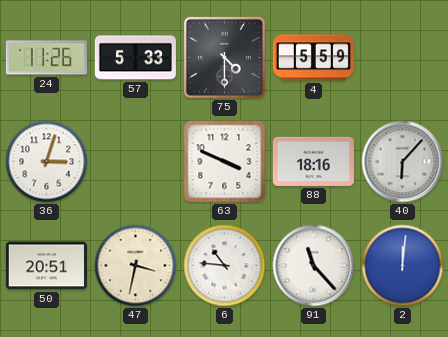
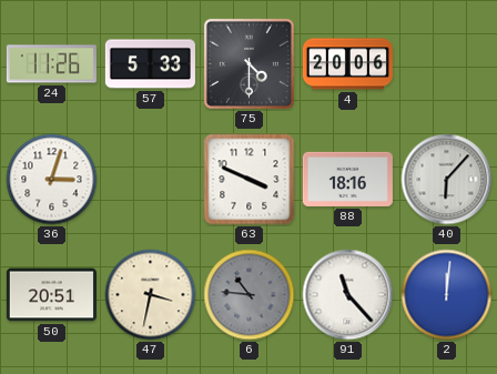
4: 5:59 -> 20:06
6 dial: white -> grey
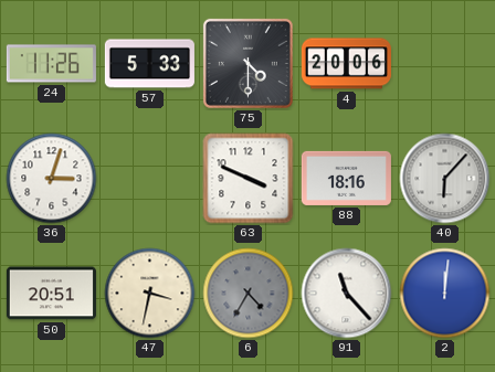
6: 10:46 -> 4:35
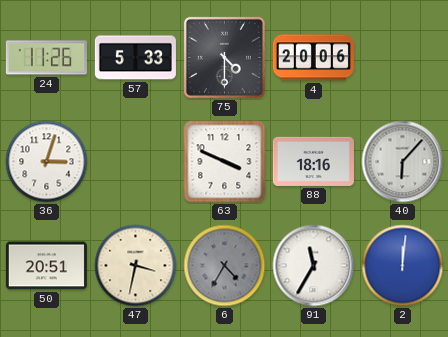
91: 11:23 -> 11:35
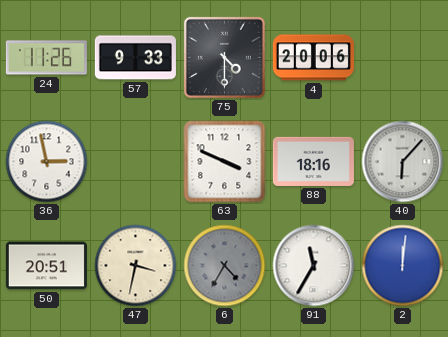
57: 5:33 -> 9:33
36: 3:03 -> 2:58
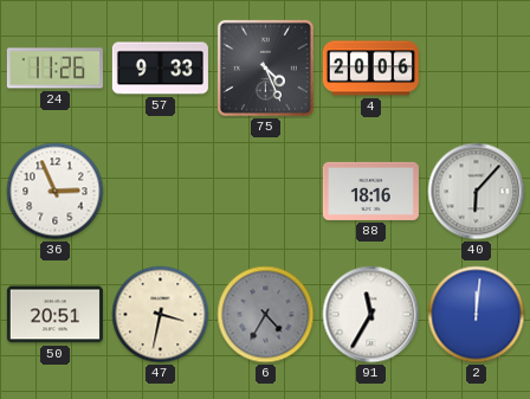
75: 4:30 -> 4:26
36: 2:58 -> 2:56
63: 3:49 -> none
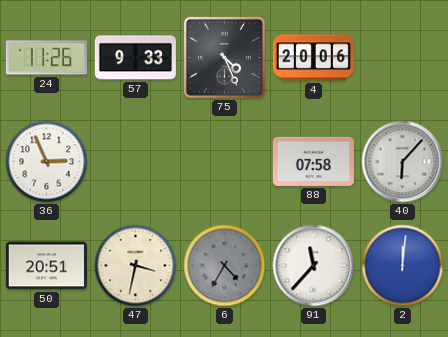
88: 18:16 -> 07:58
91: 11:35 -> 11:37
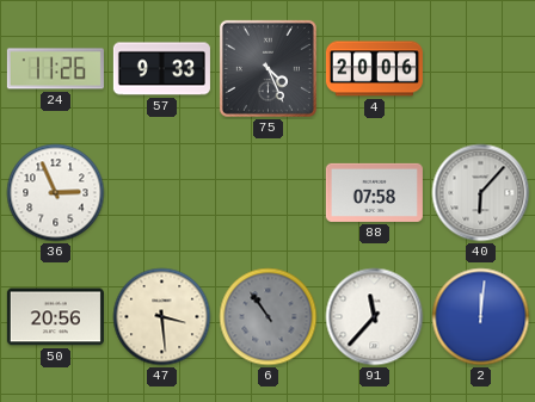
50: 20:51 -> 20:56
47: 3:32 -> 3:29
6: 4:35 -> 10:54
